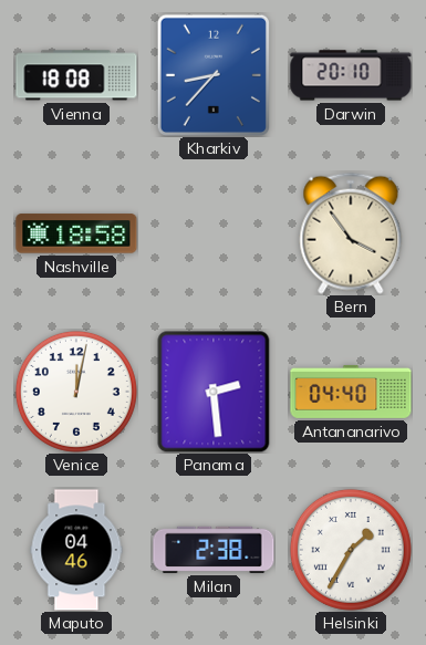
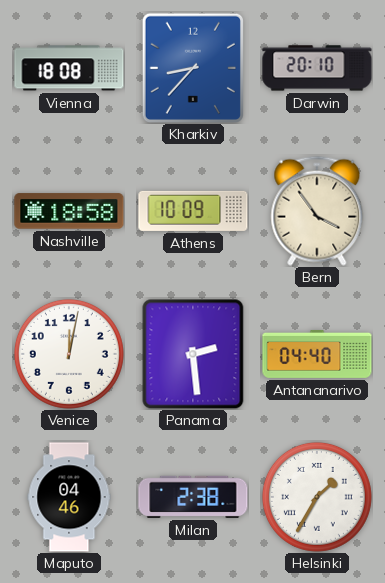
Athens: none -> 10:09
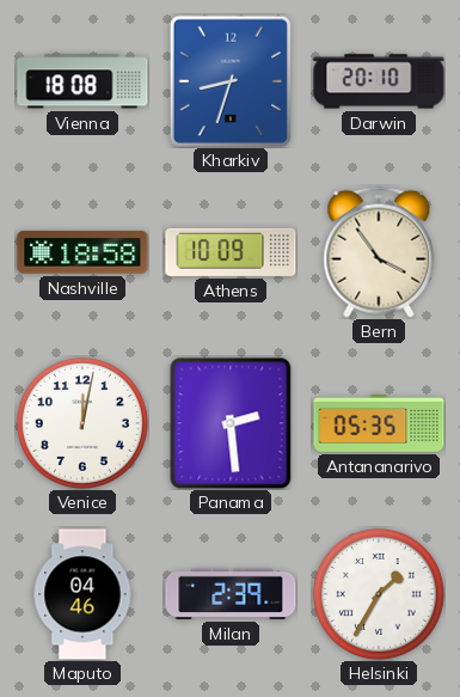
Kharkiv: 8:37 -> 8:33
Antananarivo: 04:40 -> 05:35
Milan: 2:38 -> 2:39
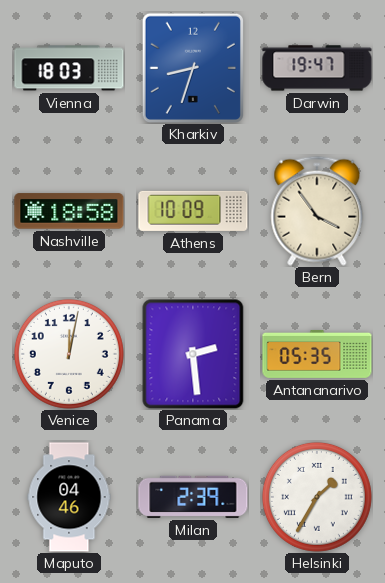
Vienna: 18:08 -> 18:03
Darwin: 20:10 -> 19:47
